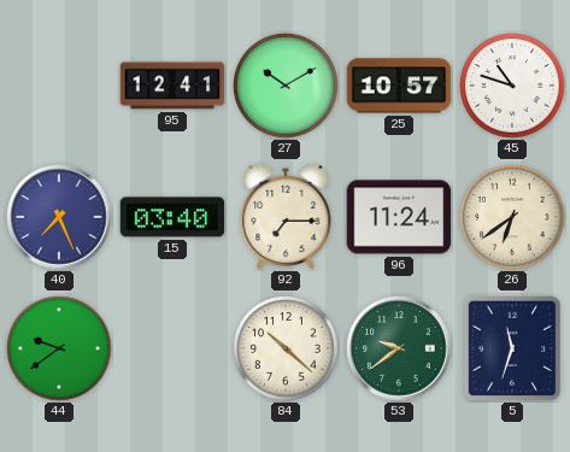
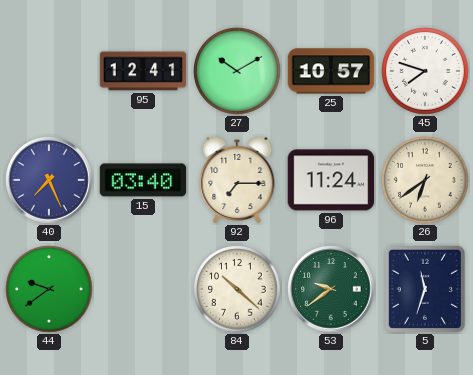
45: 10:48 -> 7:48
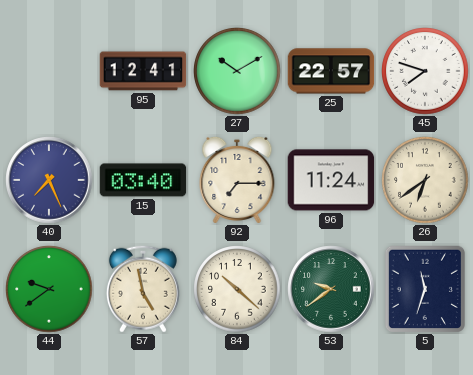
25: 10:57 -> 22:57
57: none -> 4:58
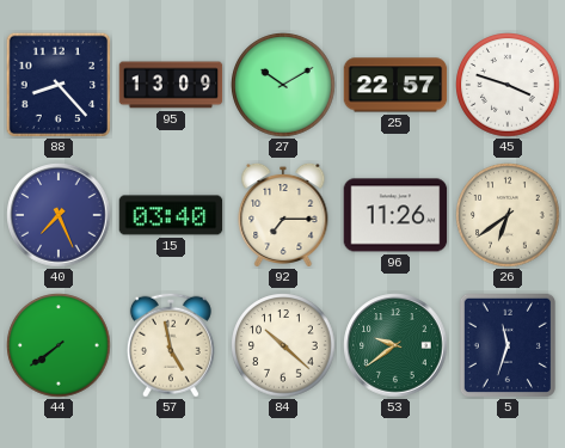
88: none -> 8:23
95: 12:41 -> 13:09
45: 7:48 -> 3:48
96: 11:24 -> 11:26
44: 9:39 -> 7:39
